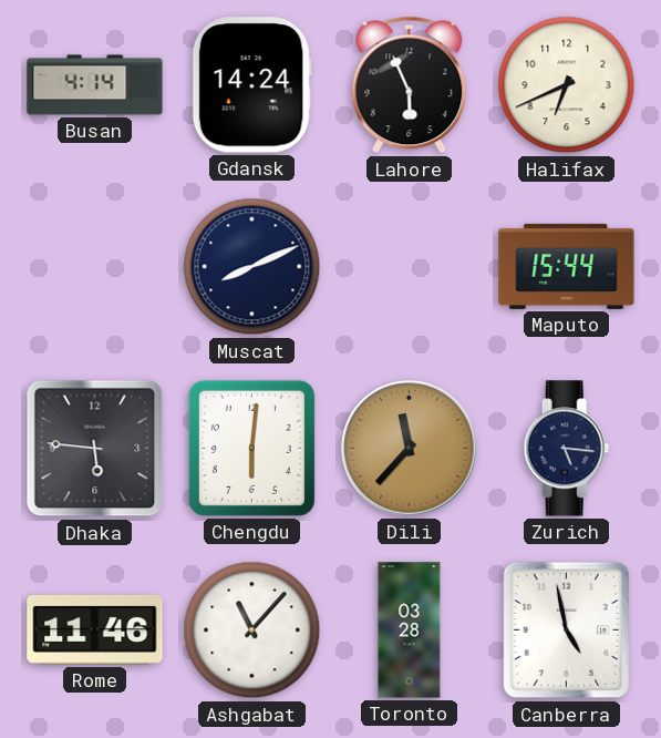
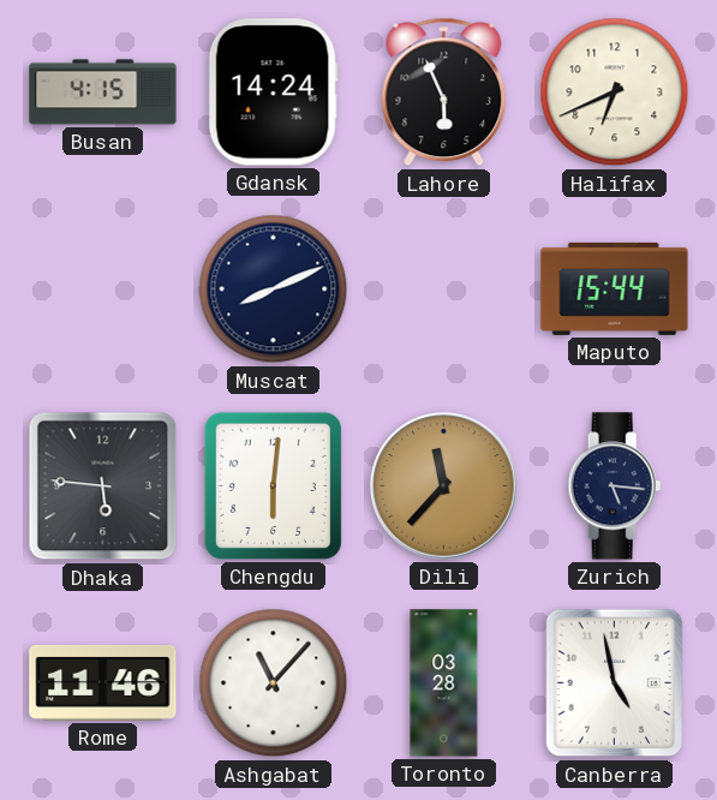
Busan: 4:14 -> 4:15
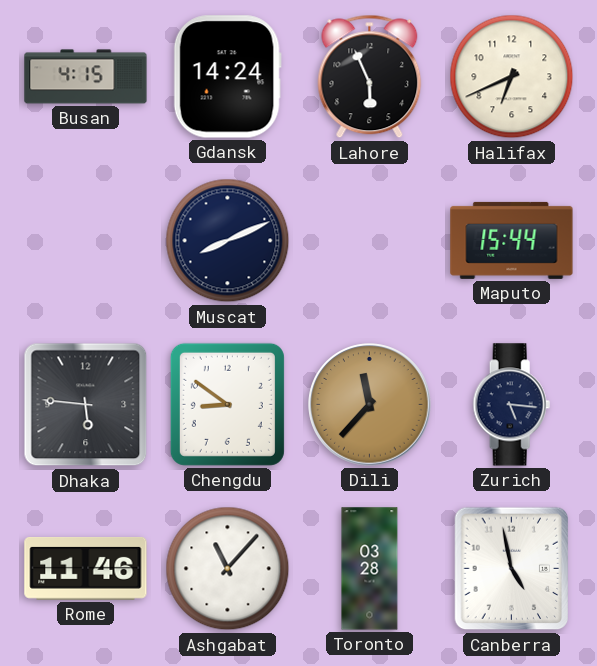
Chengdu: 6:01 -> 8:51
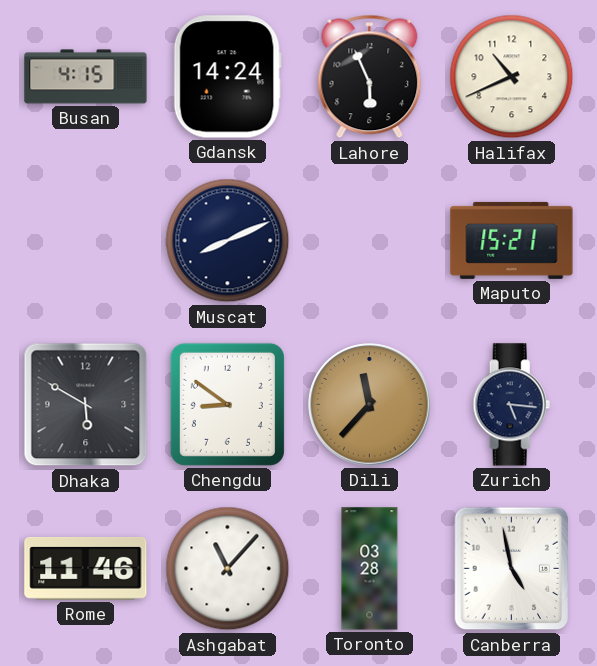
Halifax: 6:41 -> 10:41
Maputo: 15:44 -> 15:21
Dhaka: 5:46 -> 5:50
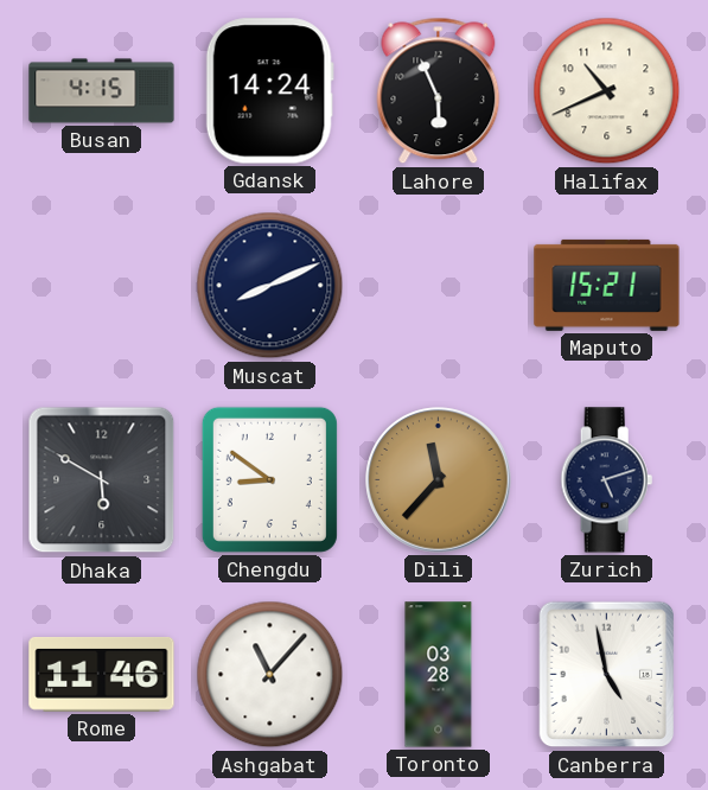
Zurich: 5:16 -> 5:12
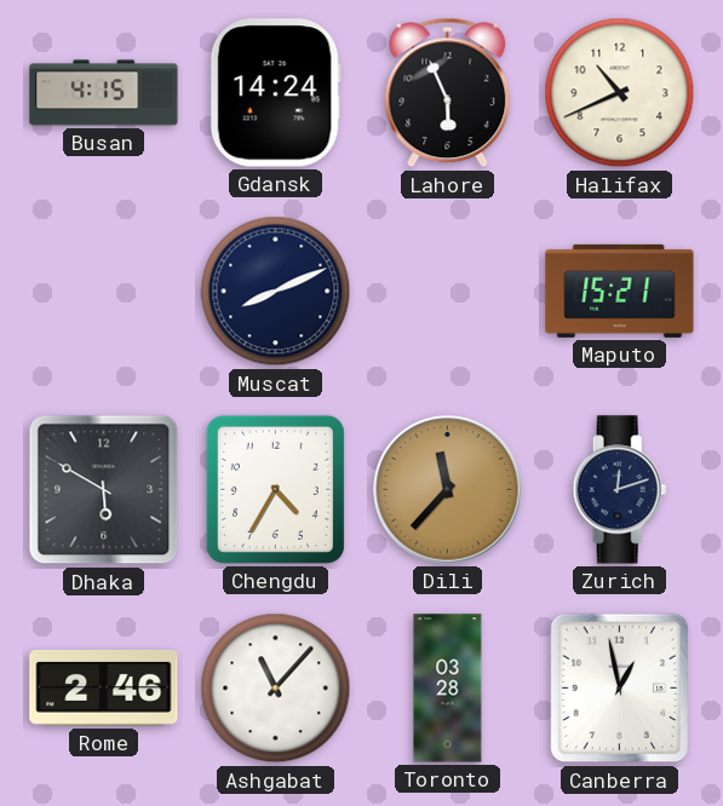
Chengdu: 8:51 -> 4:35
Zurich: 5:12 -> 12:12
Rome: 11:46 -> 2:46
Canberra: 4:58 -> 12:58
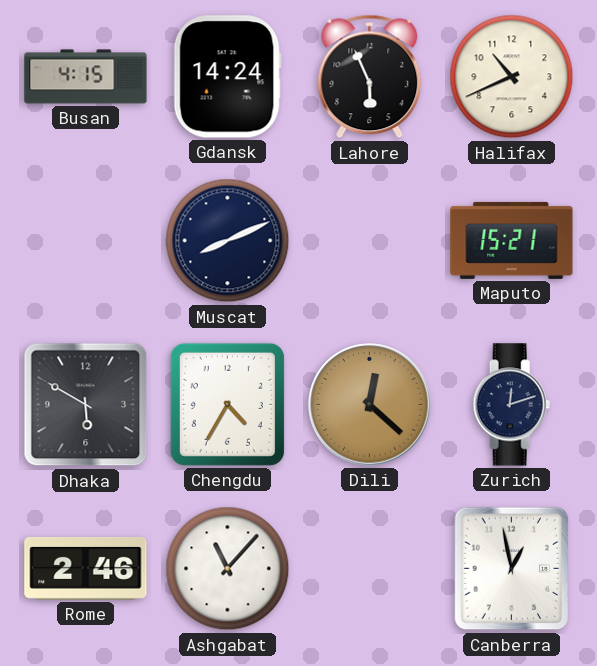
Dili: 11:37 -> 12:22
Toronto: 03:28 -> none
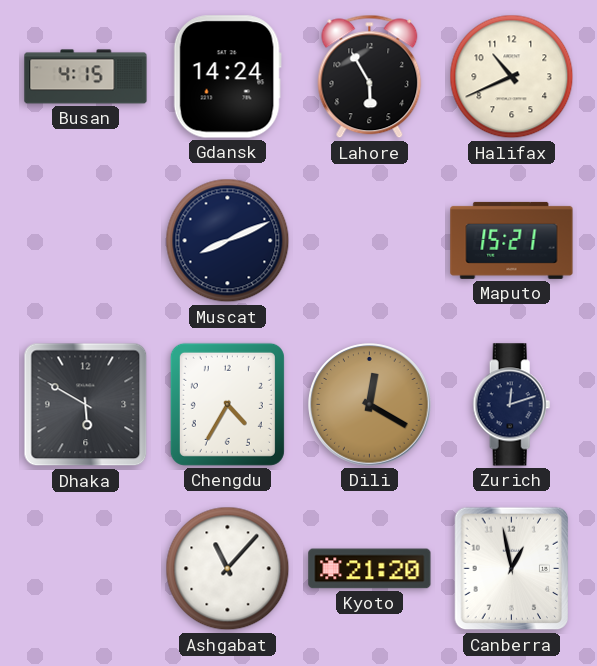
Lahore: 5:56 -> 5:55
Dili: 12:22 -> 12:20
Rome: 2:46 -> none
Kyoto: none -> 21:20
